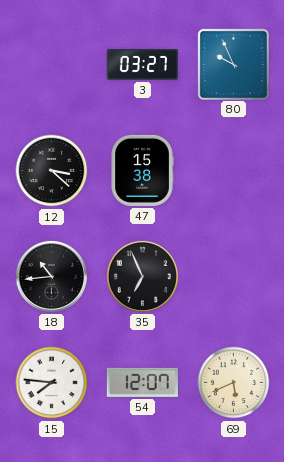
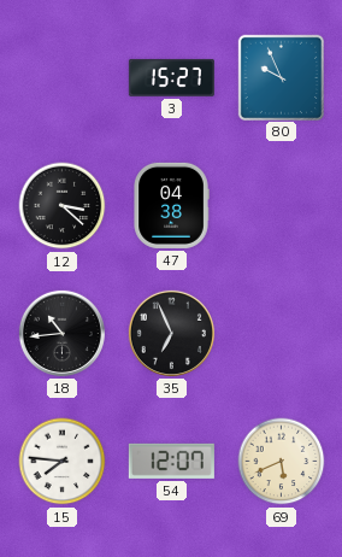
3: 03:27 -> 15:27
47: 15:38 -> 04:38
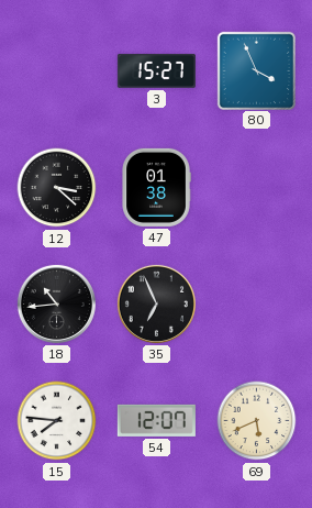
80: 9:56 -> 3:56
47: 04:38 -> 01:38
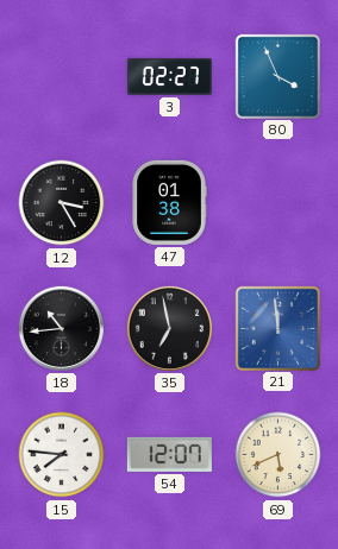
3: 15:27 -> 02:27
12: 3:22 -> 3:25
35: 6:56 -> 6:58
21: none -> 11:59
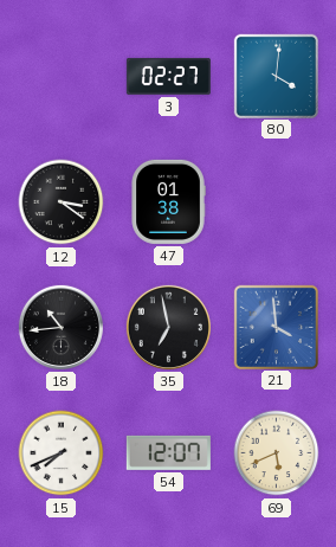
80: 3:56 -> 4:01
12: 3:25 -> 3:21
21: 11:59 -> 3:59
15: 7:46 -> 7:41
